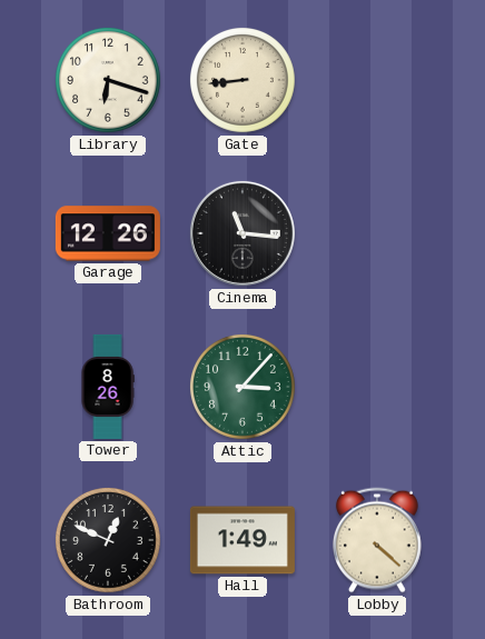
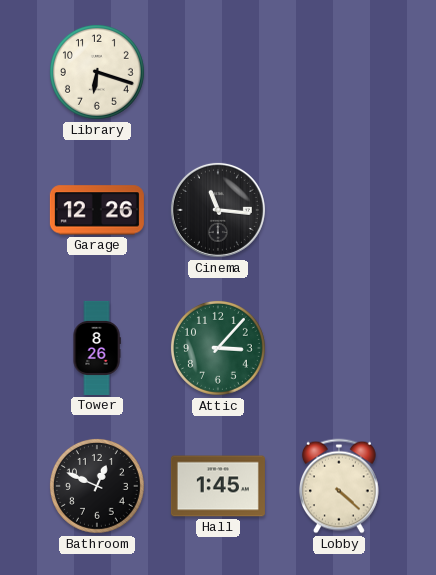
Gate: 8:44 -> none
Hall: 1:49 -> 1:45
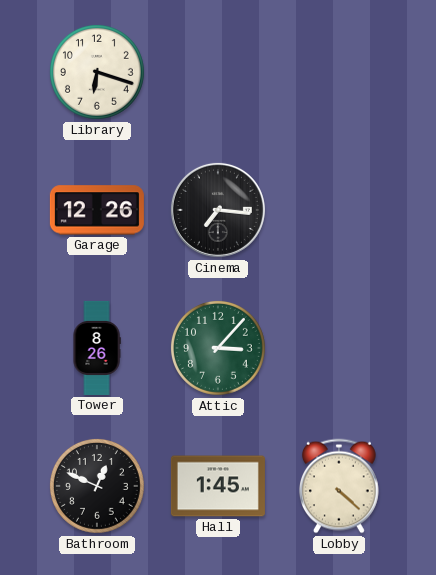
Cinema: 11:16 -> 7:16
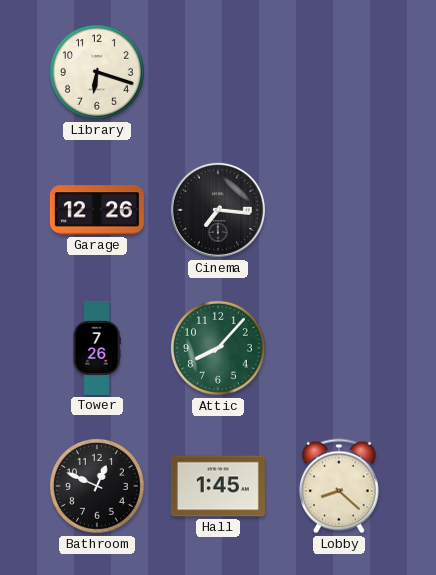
Tower: 8:26 -> 7:26
Attic: 3:07 -> 8:07
Lobby: 4:22 -> 8:22
